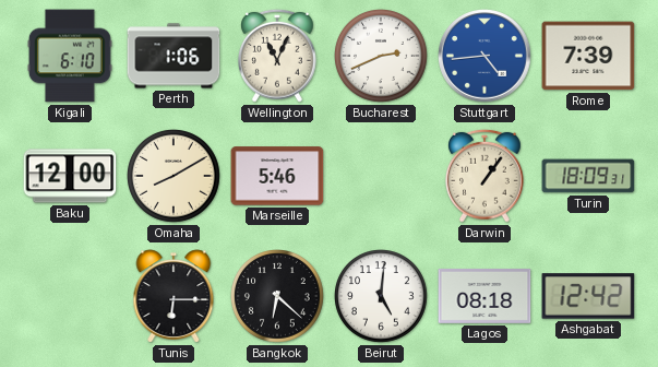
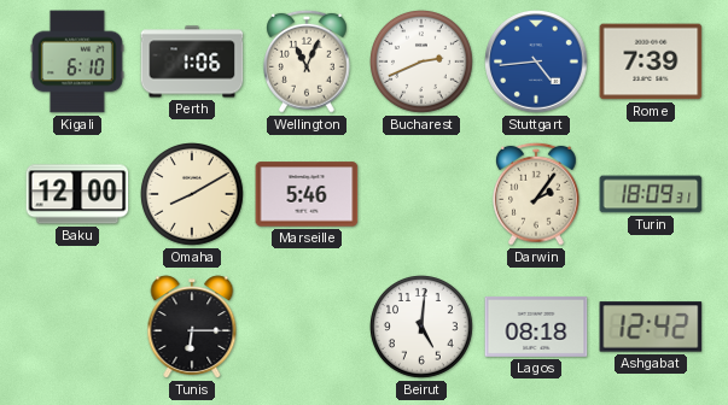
Darwin: 1:06 -> 2:06
Bangkok: 6:22 -> none
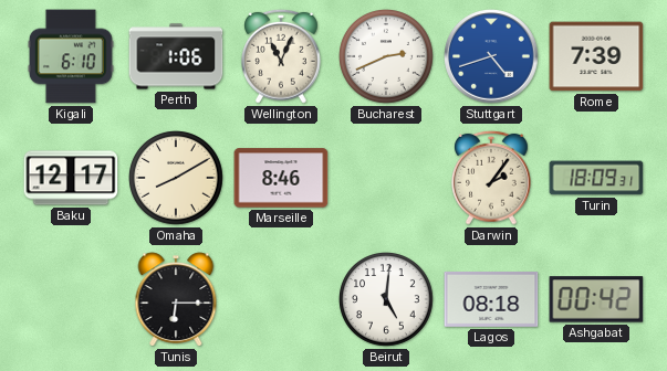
Stuttgart: 4:44 -> 4:42
Baku: 12:00 -> 12:17
Marseille: 5:46 -> 8:46
Ashgabat: 12:42 -> 00:42
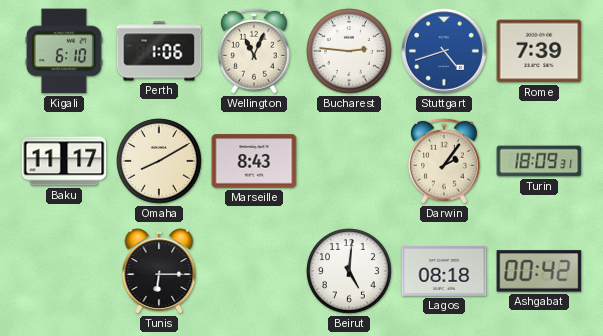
Bucharest: 2:41 -> 2:46
Baku: 12:17 -> 11:17
Marseille: 8:46 -> 8:43
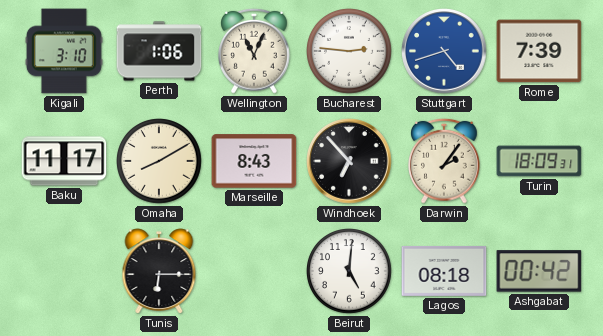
Kigali: 6:10 -> 3:10
Windhoek: none -> 6:53
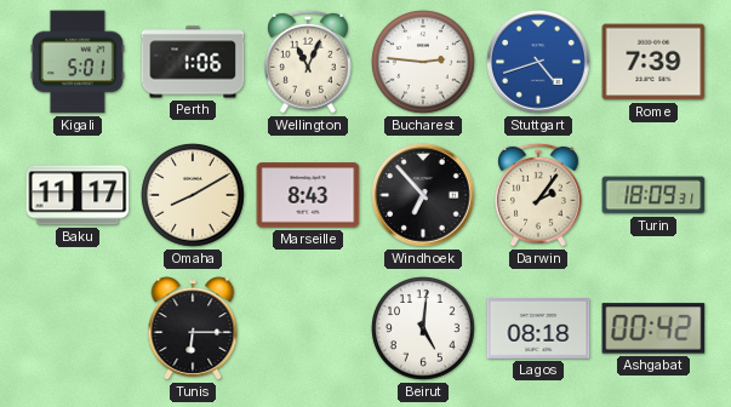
Kigali: 3:10 -> 5:01
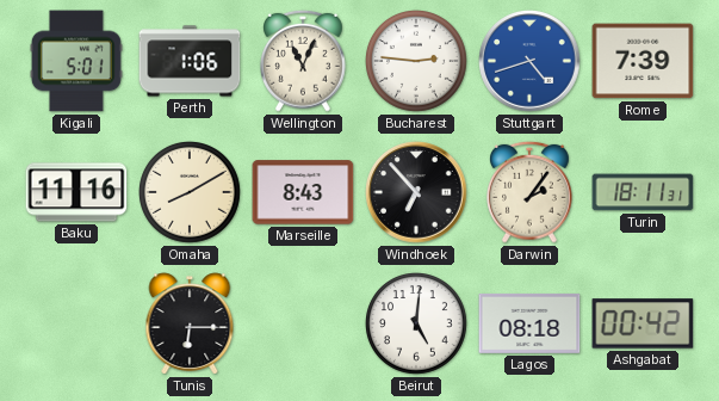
Baku: 11:17 -> 11:16
Turin: 18:09 -> 18:11
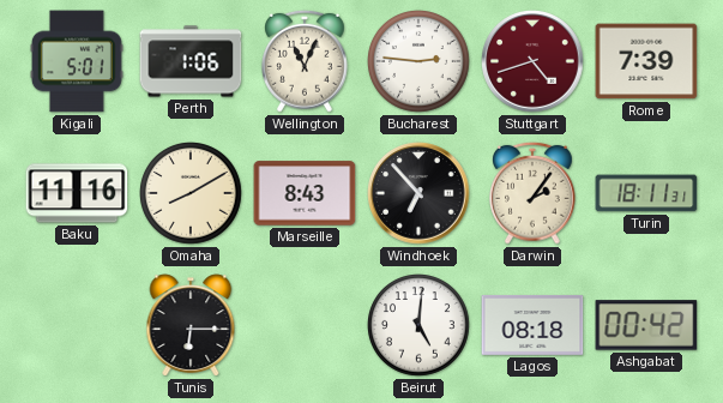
Stuttgart dial: blue -> burgundy
